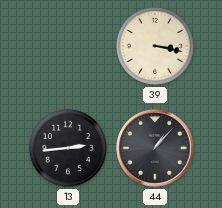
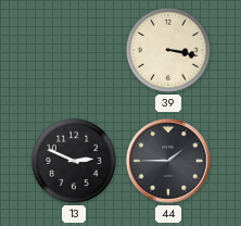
13: 2:44 -> 2:49
44: 1:07 -> 1:45
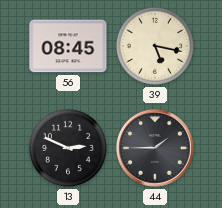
56: none -> 08:45
39: 3:17 -> 5:17
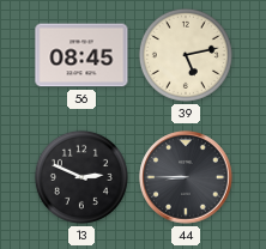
39: 5:17 -> 5:13
44: 1:45 -> 8:45
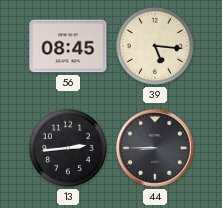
39: 5:13 -> 5:16
13: 2:49 -> 2:44
